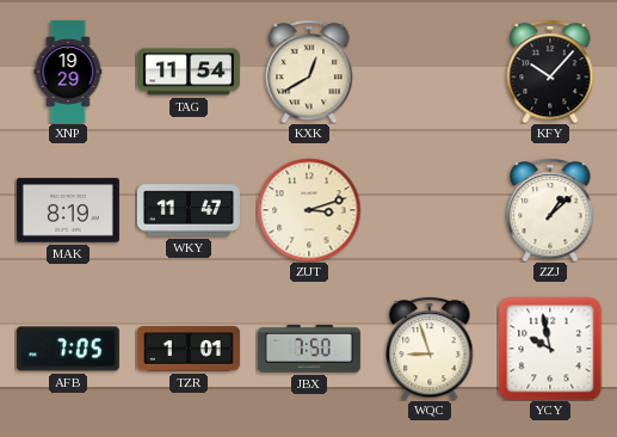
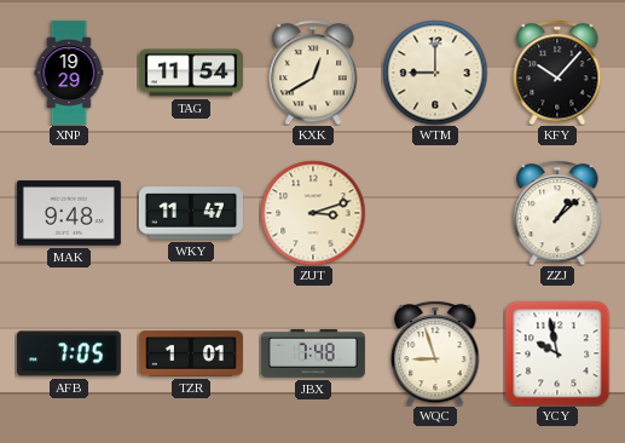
WTM: none -> 9:00
MAK: 8:19 -> 9:48
JBX: 7:50 -> 7:48
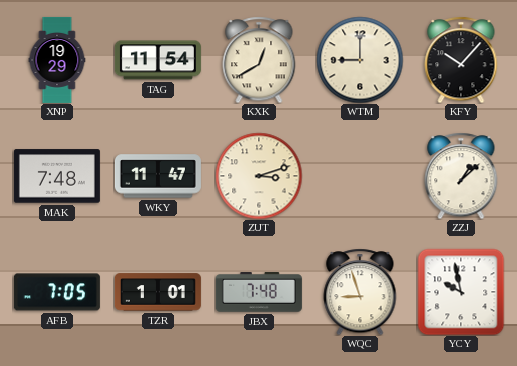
MAK: 9:48 -> 7:48
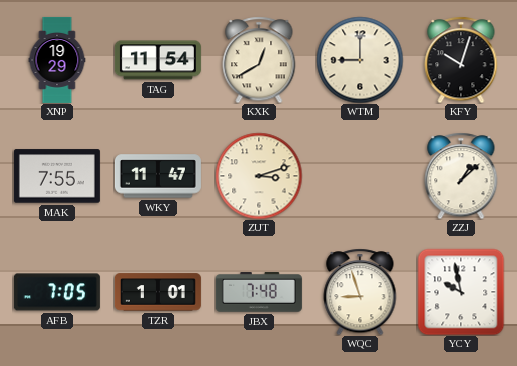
KFY: 10:07 -> 10:03
MAK: 7:48 -> 7:55
